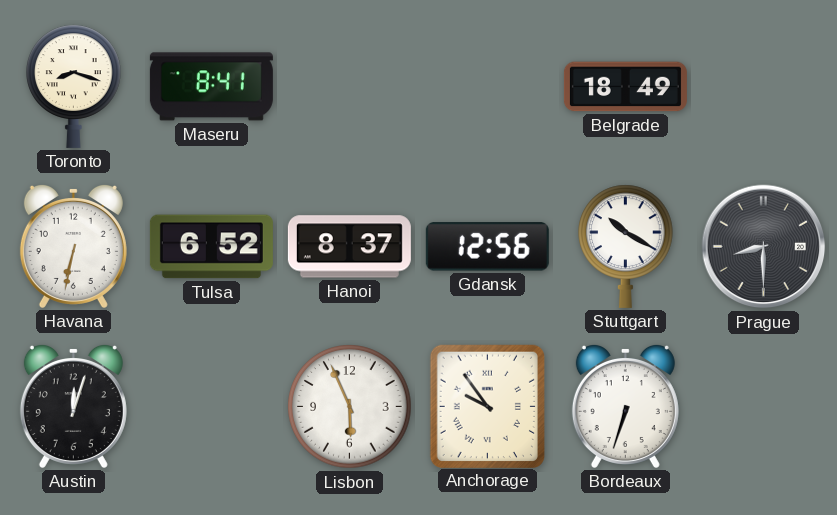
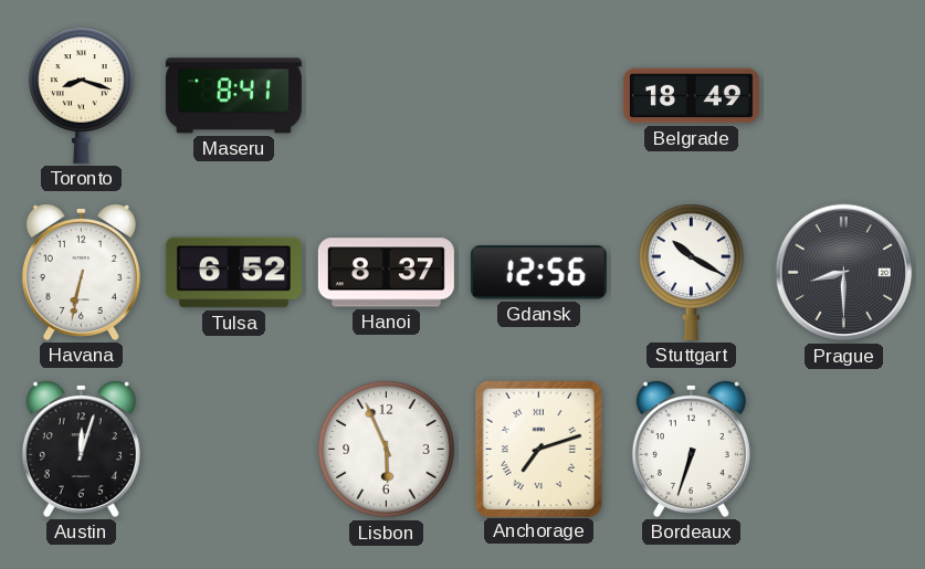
Anchorage: 9:54 -> 7:12
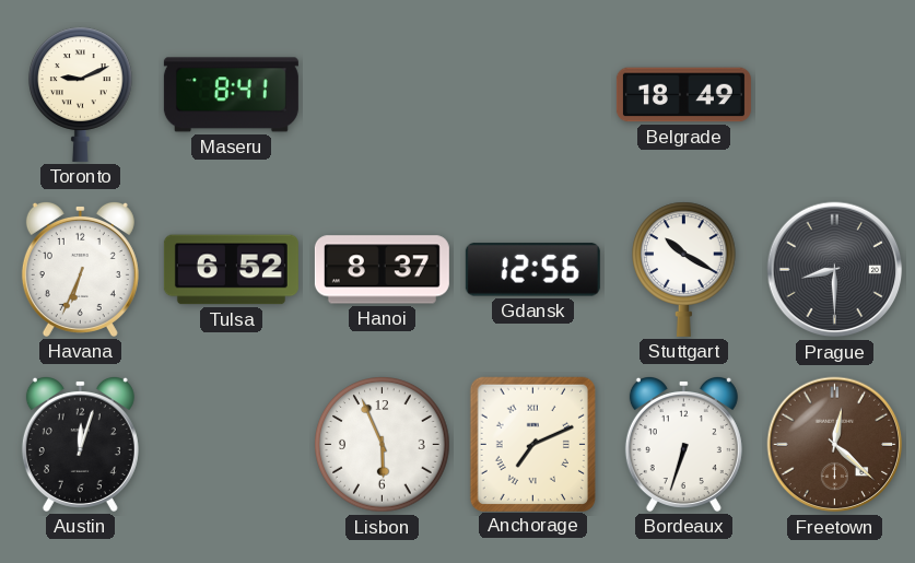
Toronto: 8:18 -> 9:11
Havana: 6:32 -> 6:34
Anchorage: 7:12 -> 7:11
Freetown: none -> 12:22
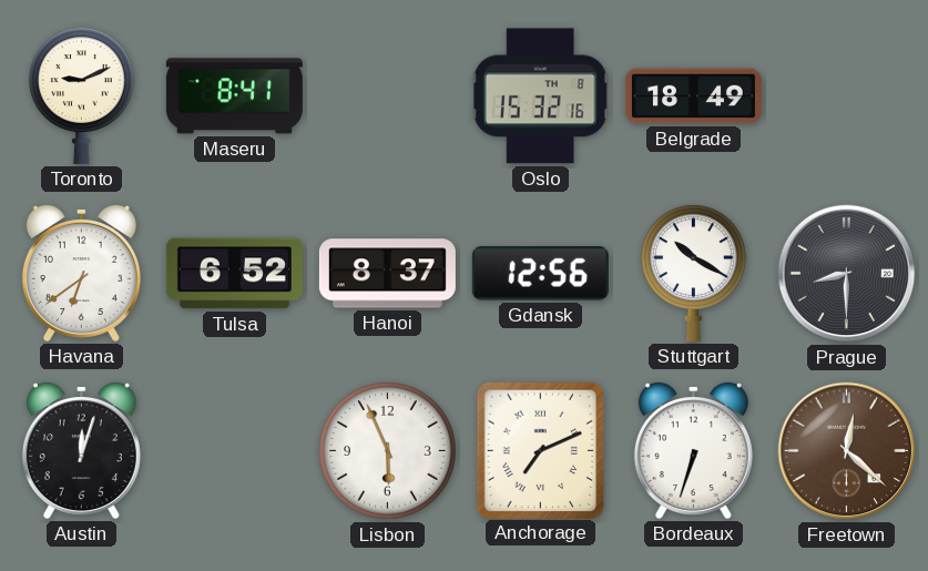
Oslo: none -> 15:32
Havana: 6:34 -> 6:39
